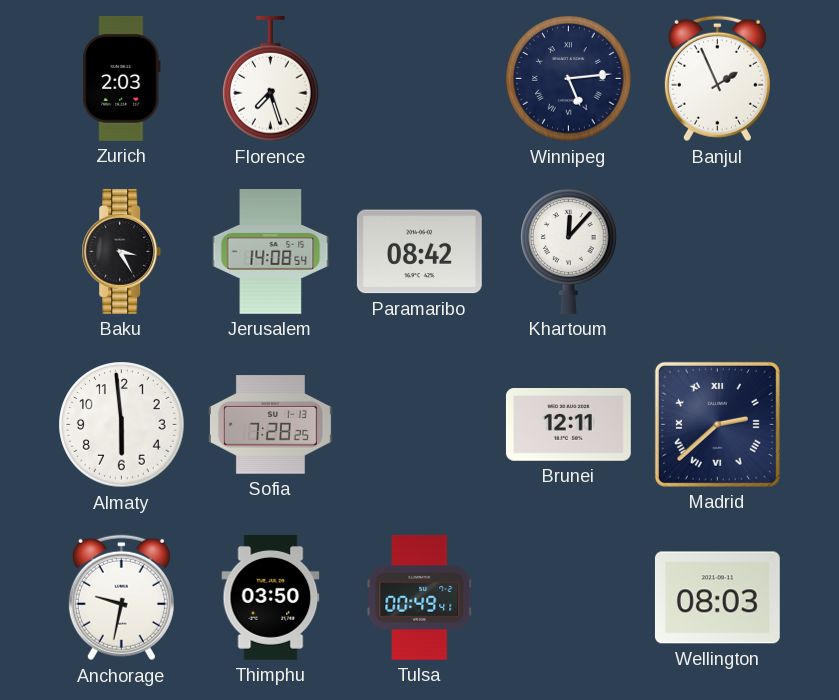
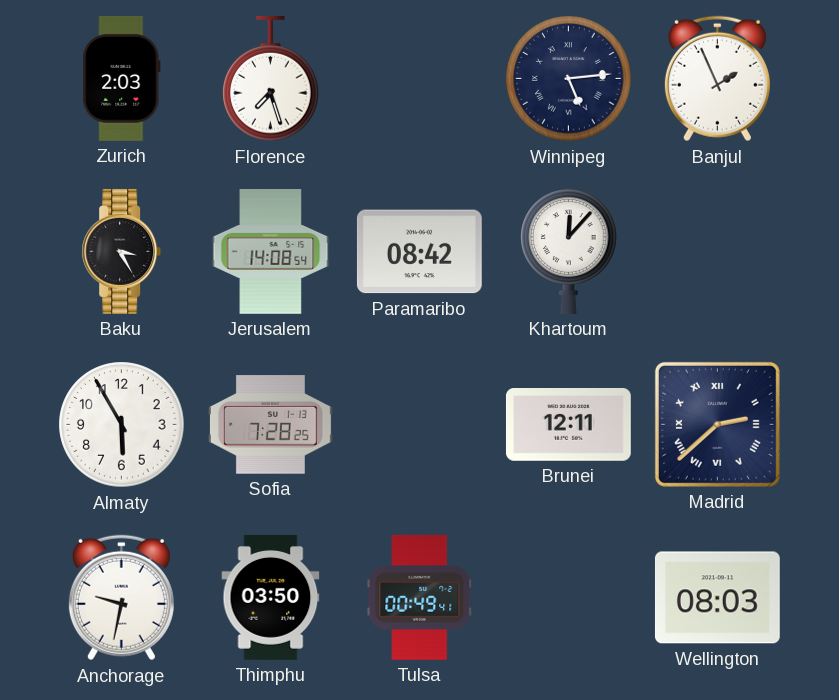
Almaty: 5:59 -> 5:55
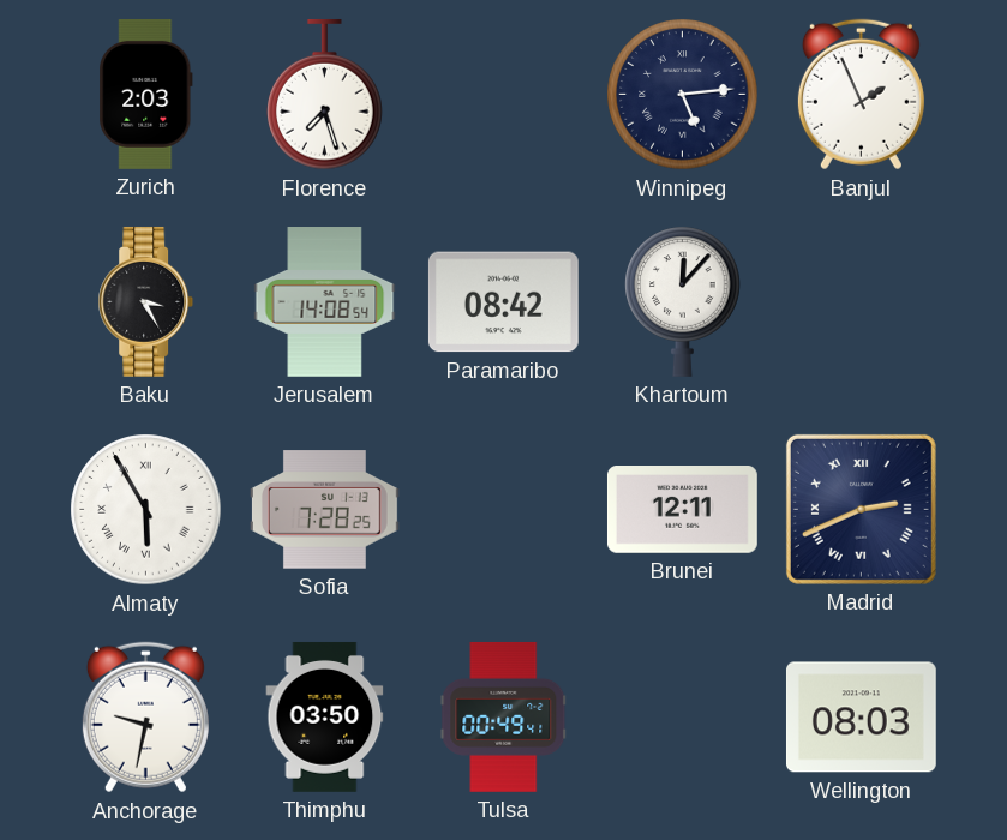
Almaty numerals: Arabic -> Roman
Madrid: 2:38 -> 2:41
